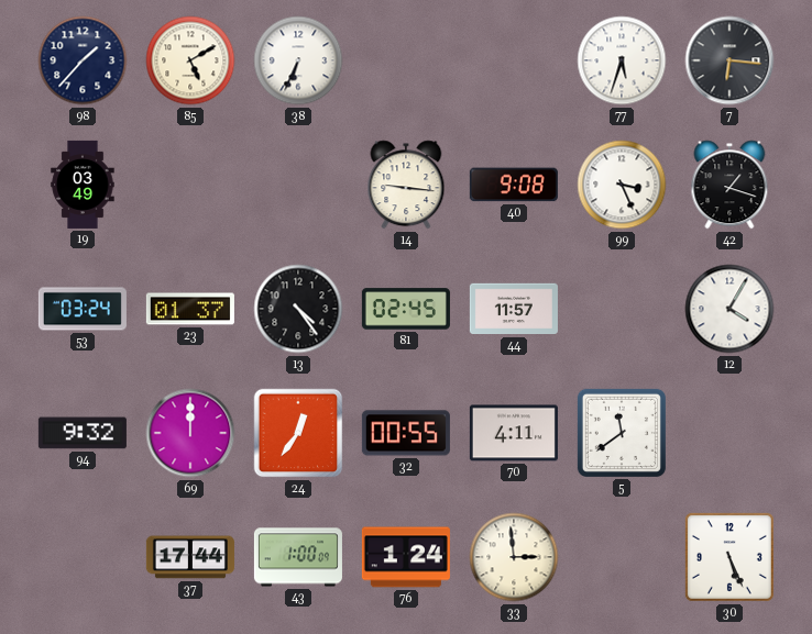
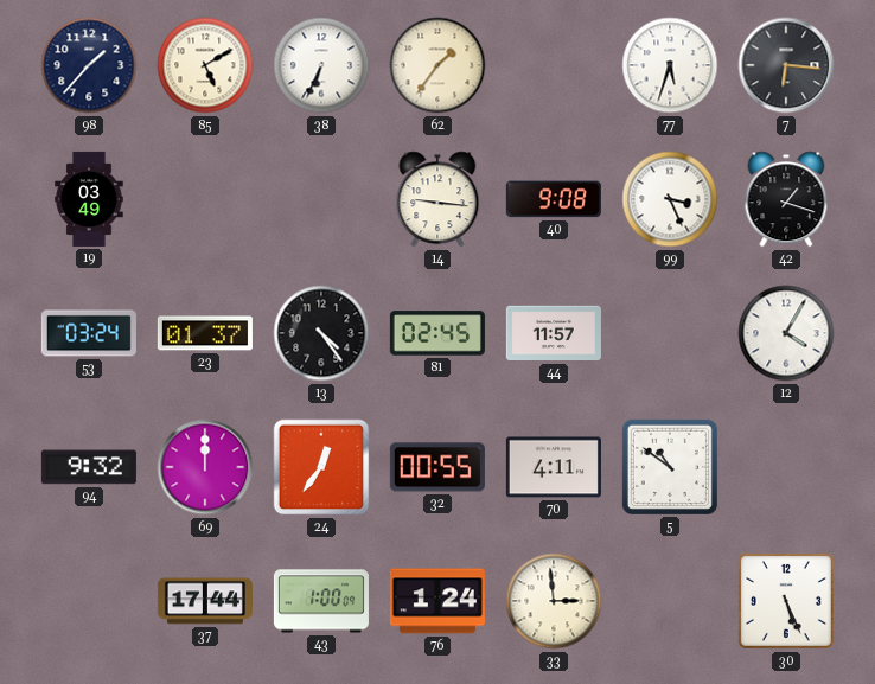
62: none -> 1:36
5: 11:39 -> 10:51
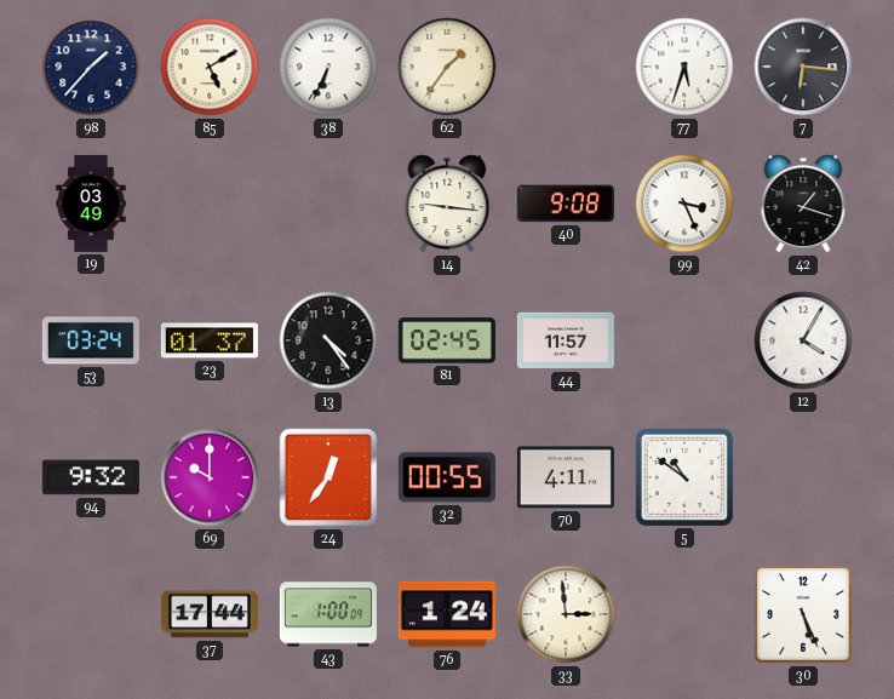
69: 12:00 -> 10:00
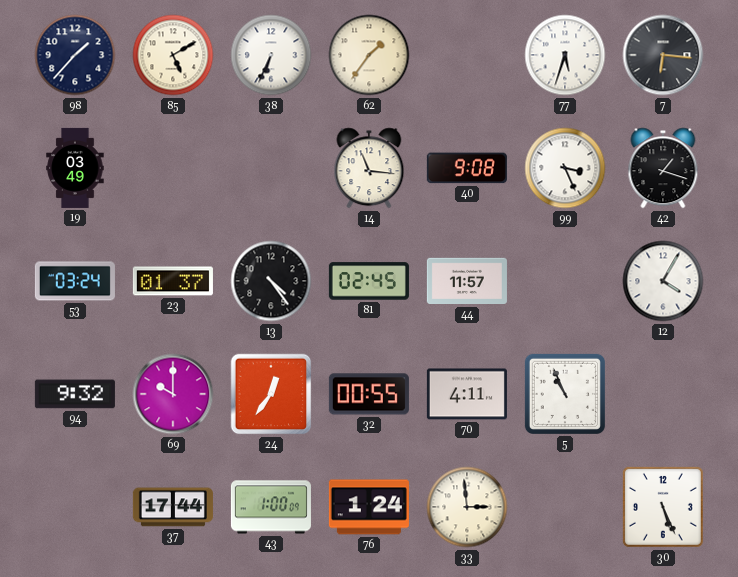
14: 9:16 -> 11:16
5: 10:51 -> 10:56
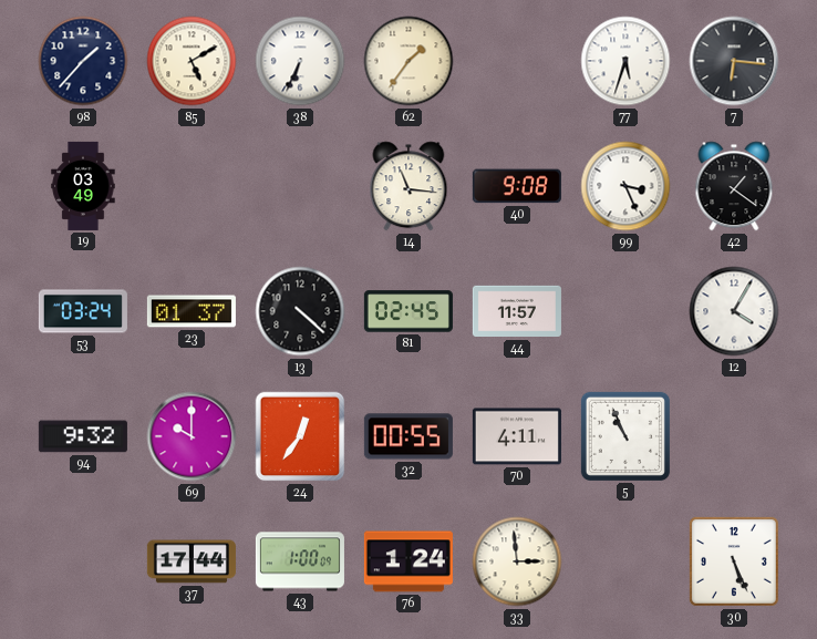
42: 1:18 -> 1:21
13: 4:24 -> 4:22
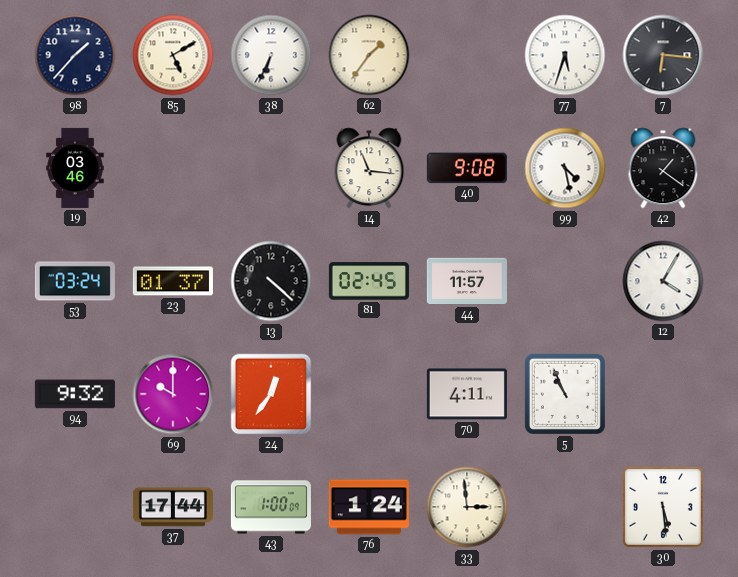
19: 03:49 -> 03:46
99: 3:26 -> 4:28
32: 00:55 -> none
30: 5:26 -> 5:29
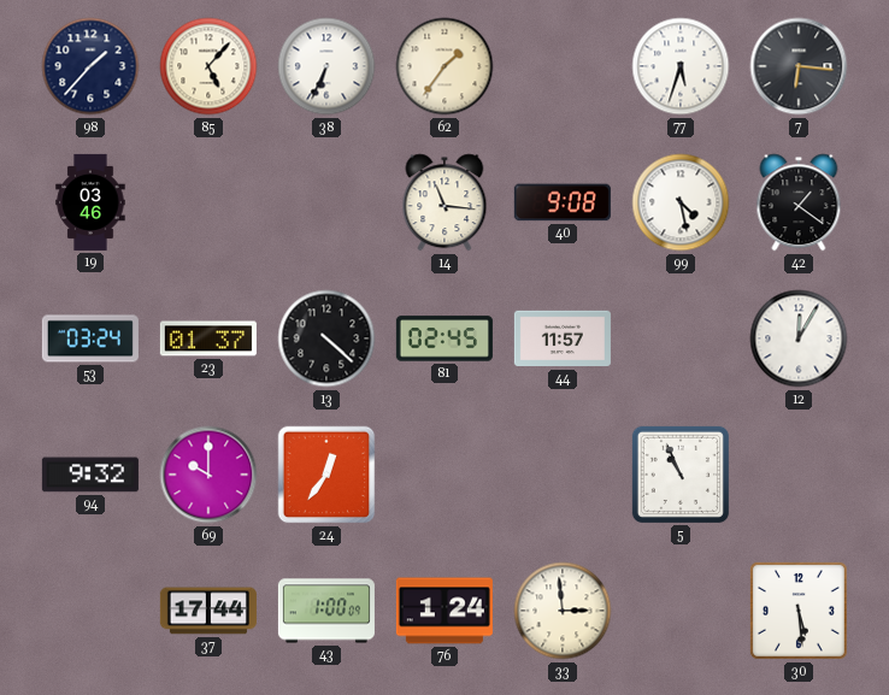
85: 5:10 -> 5:07
12: 4:05 -> 12:05
70: 4:11 -> none
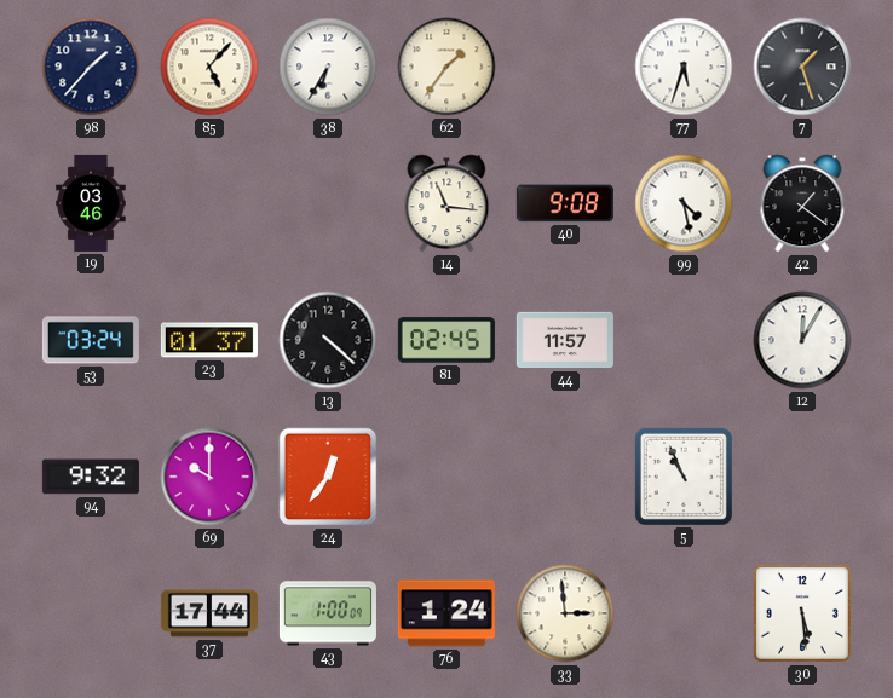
38: 6:34 -> 6:35
7: 6:16 -> 1:27
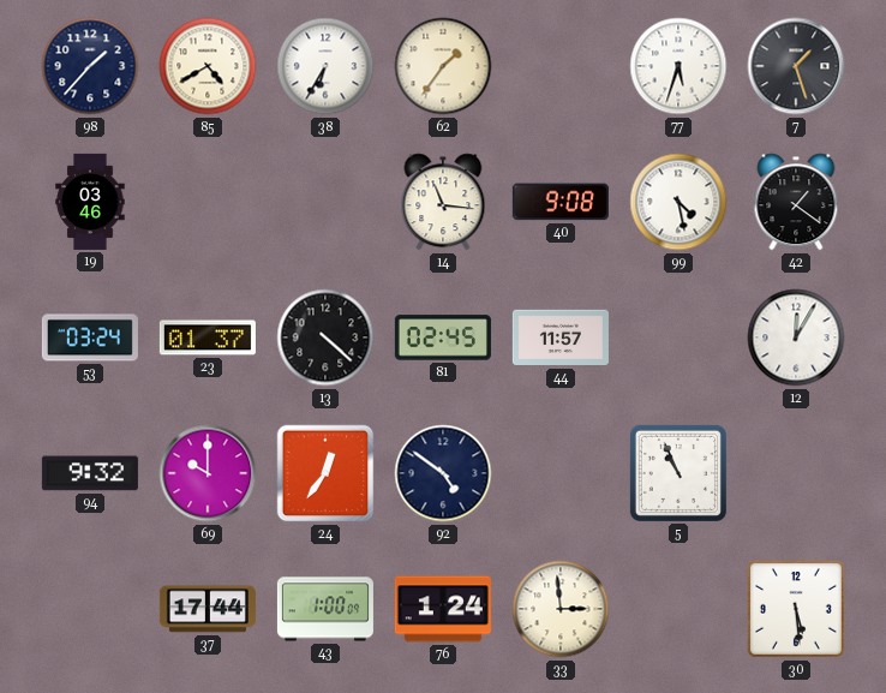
85: 5:07 -> 4:40
92: none -> 4:51
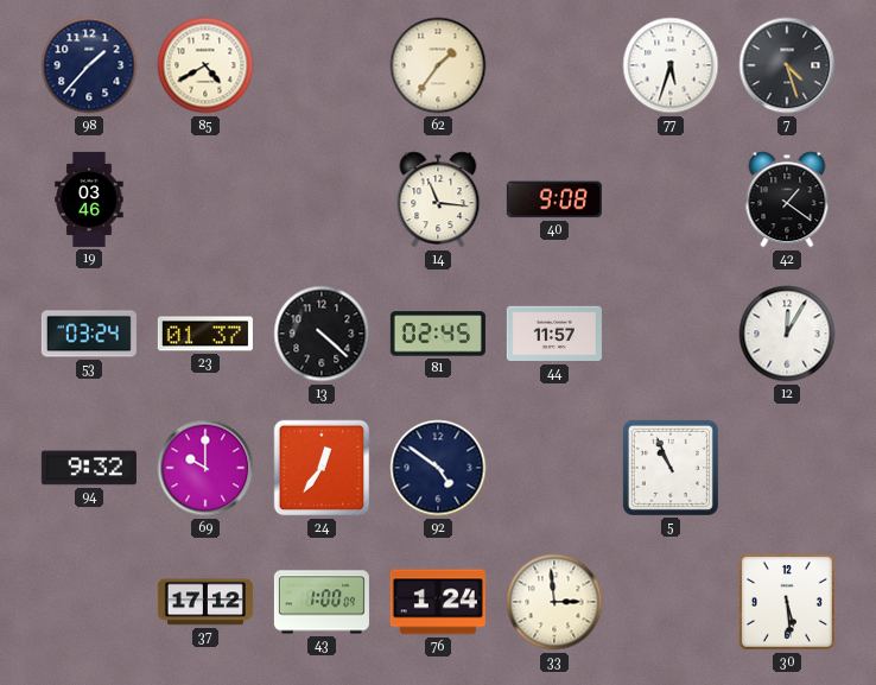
38: 6:35 -> none
7: 1:27 -> 4:27
99: 4:28 -> none
37: 17:44 -> 17:12
